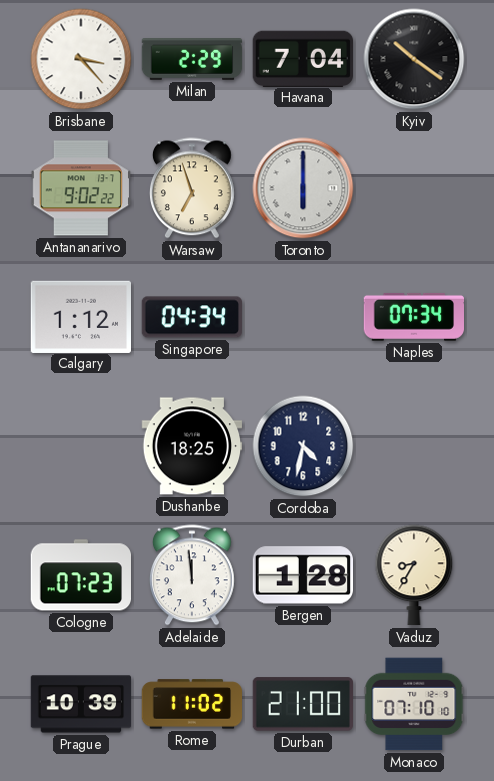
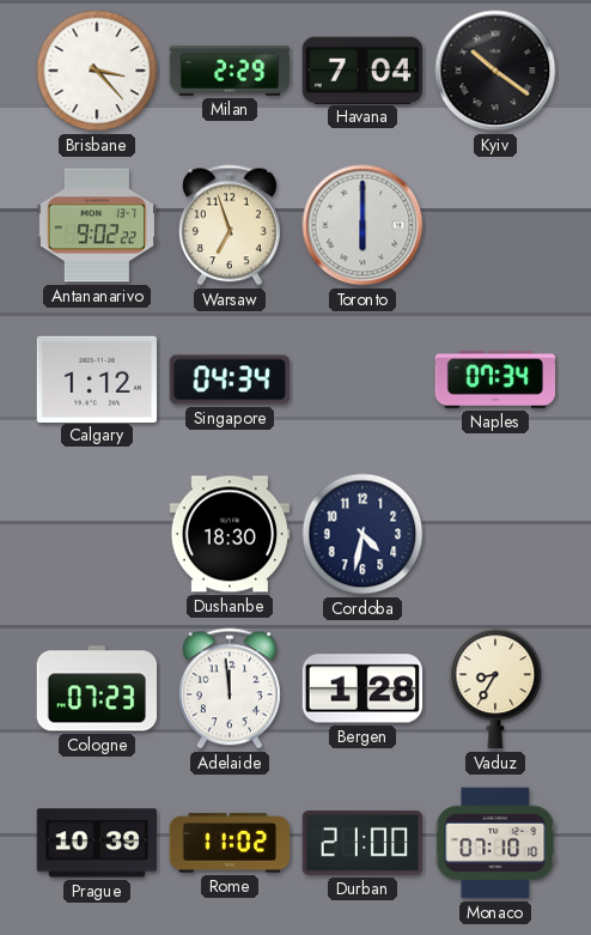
Dushanbe: 18:25 -> 18:30
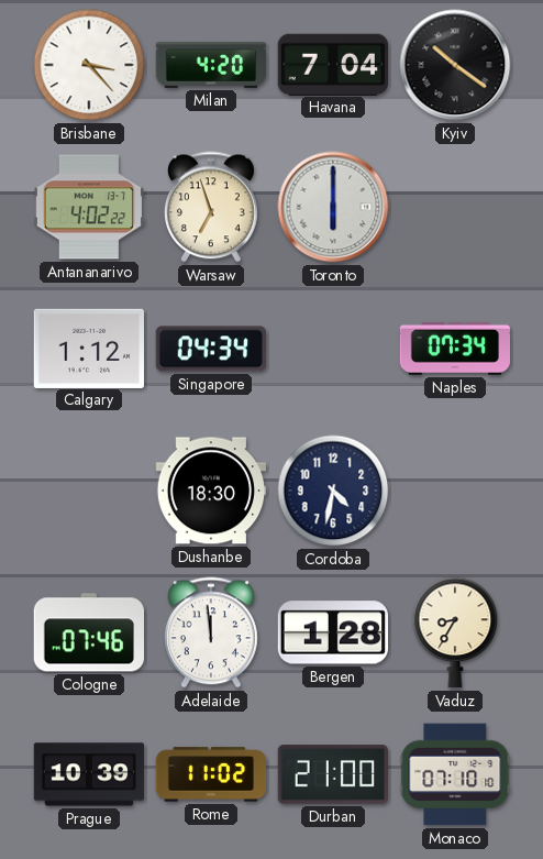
Milan: 2:29 -> 4:20
Antananarivo: 9:02 -> 4:02
Cologne: 07:23 -> 07:46
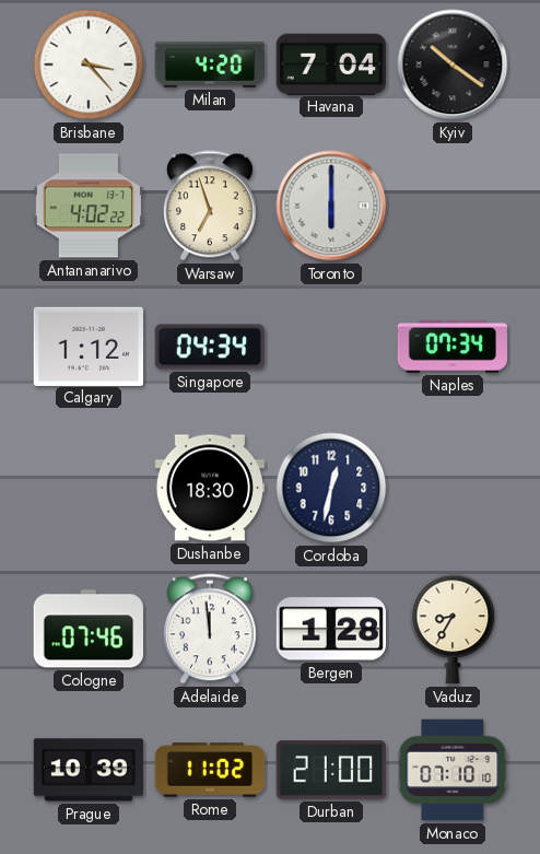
Cordoba: 4:32 -> 12:32
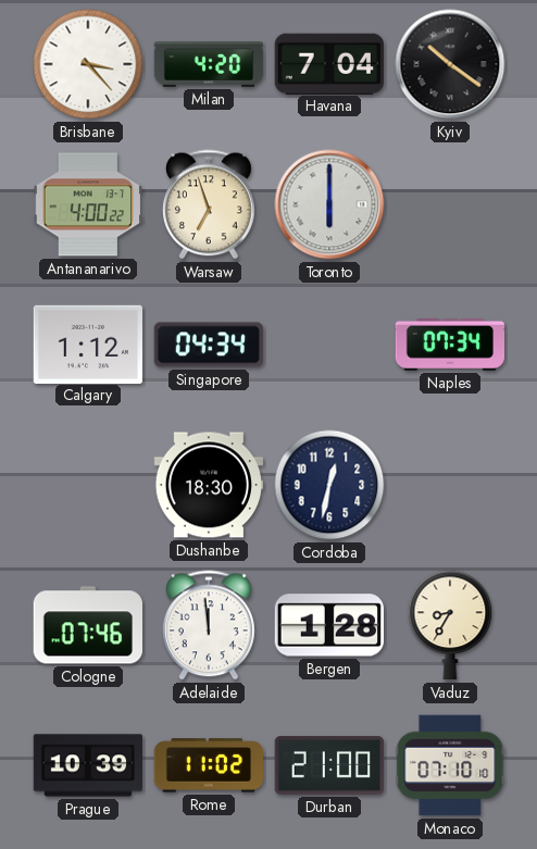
Antananarivo: 4:02 -> 4:00
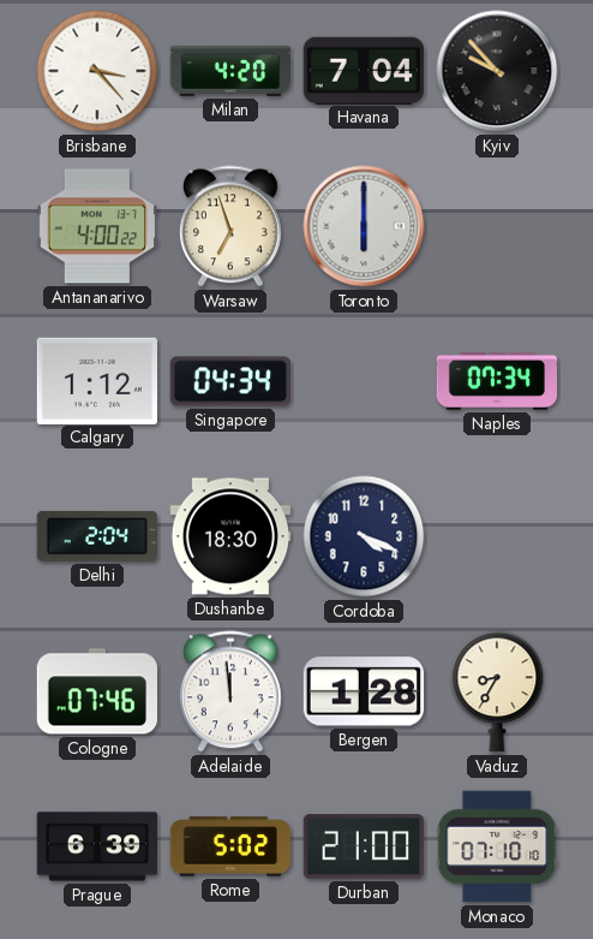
Kyiv: 10:21 -> 9:53
Delhi: none -> 2:04
Cordoba: 12:32 -> 4:19
Prague: 10:39 -> 6:39
Rome: 11:02 -> 5:02
